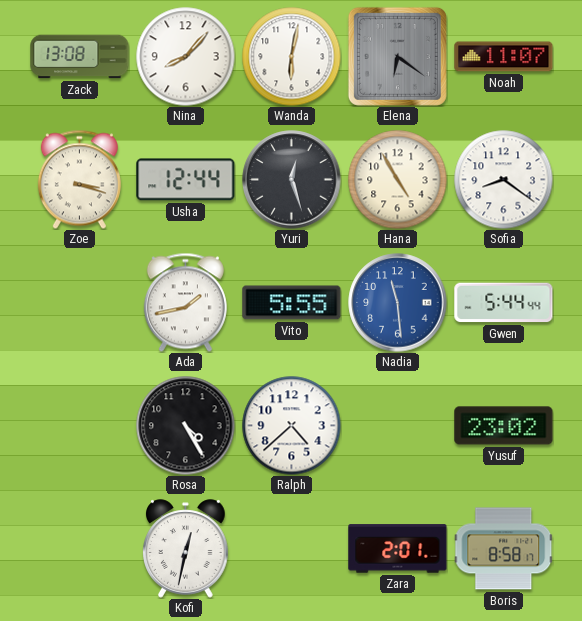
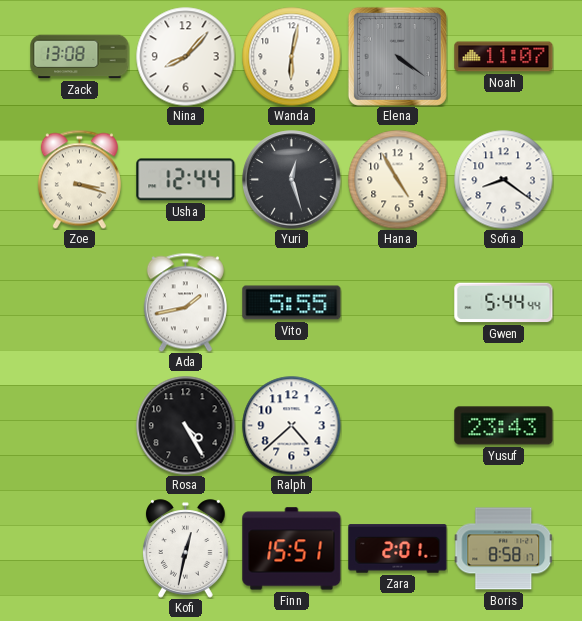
Elena: 6:21 -> 4:21
Nadia: 11:29 -> none
Yusuf: 23:02 -> 23:43
Finn: none -> 15:51
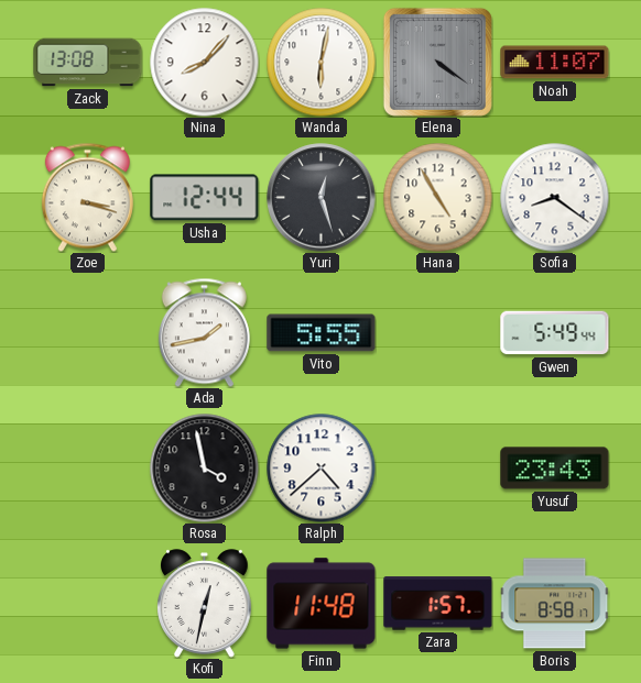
Gwen: 5:44 -> 5:49
Rosa: 4:25 -> 3:58
Finn: 15:51 -> 11:48
Zara: 2:01 -> 1:57
